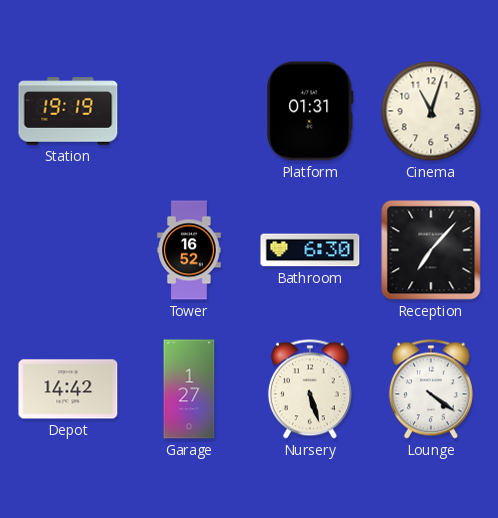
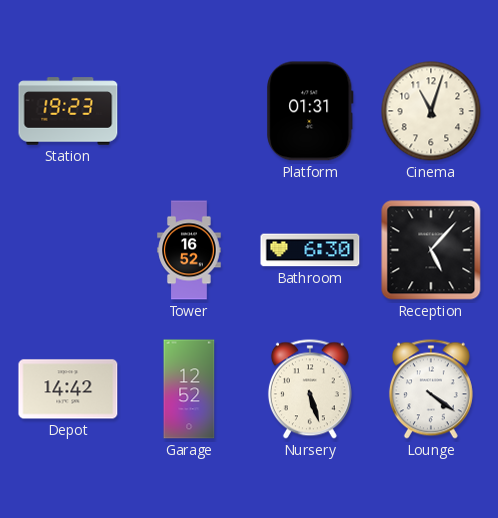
Station: 19:19 -> 19:23
Reception: 7:07 -> 5:07
Garage: 1:27 -> 12:52
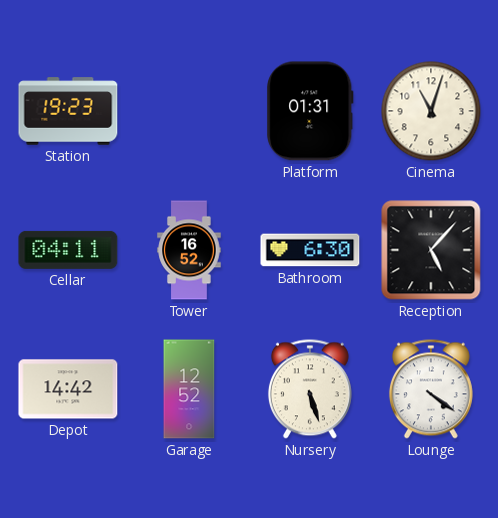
Cellar: none -> 04:11
